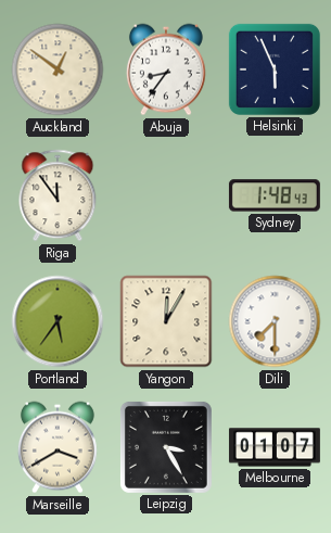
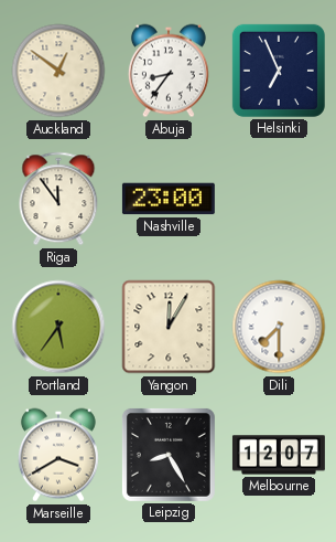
Helsinki: 5:56 -> 6:56
Nashville: none -> 23:00
Sydney: 1:48 -> none
Leipzig: 3:25 -> 8:25
Melbourne: 01:07 -> 12:07
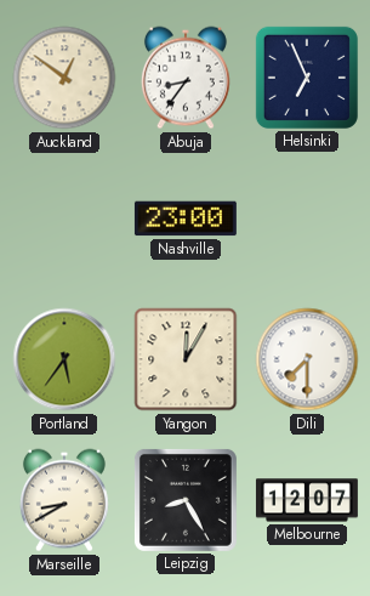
Riga: 11:54 -> none
Marseille: 3:40 -> 8:40
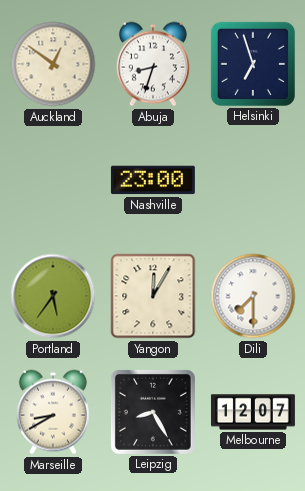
Abuja: 8:36 -> 8:33
Helsinki: 6:56 -> 6:57
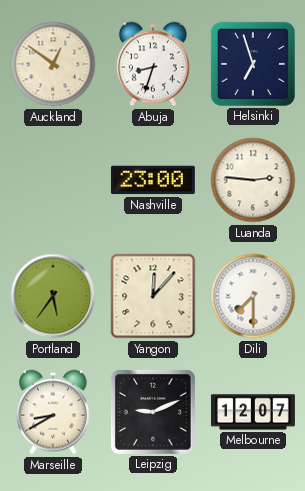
Luanda: none -> 2:46
Yangon: 12:05 -> 12:07
Leipzig: 8:25 -> 9:11
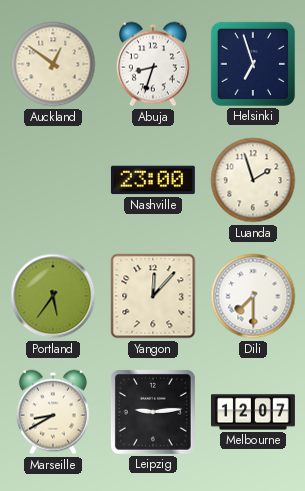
Luanda: 2:46 -> 1:57
Leipzig: 9:11 -> 9:14
